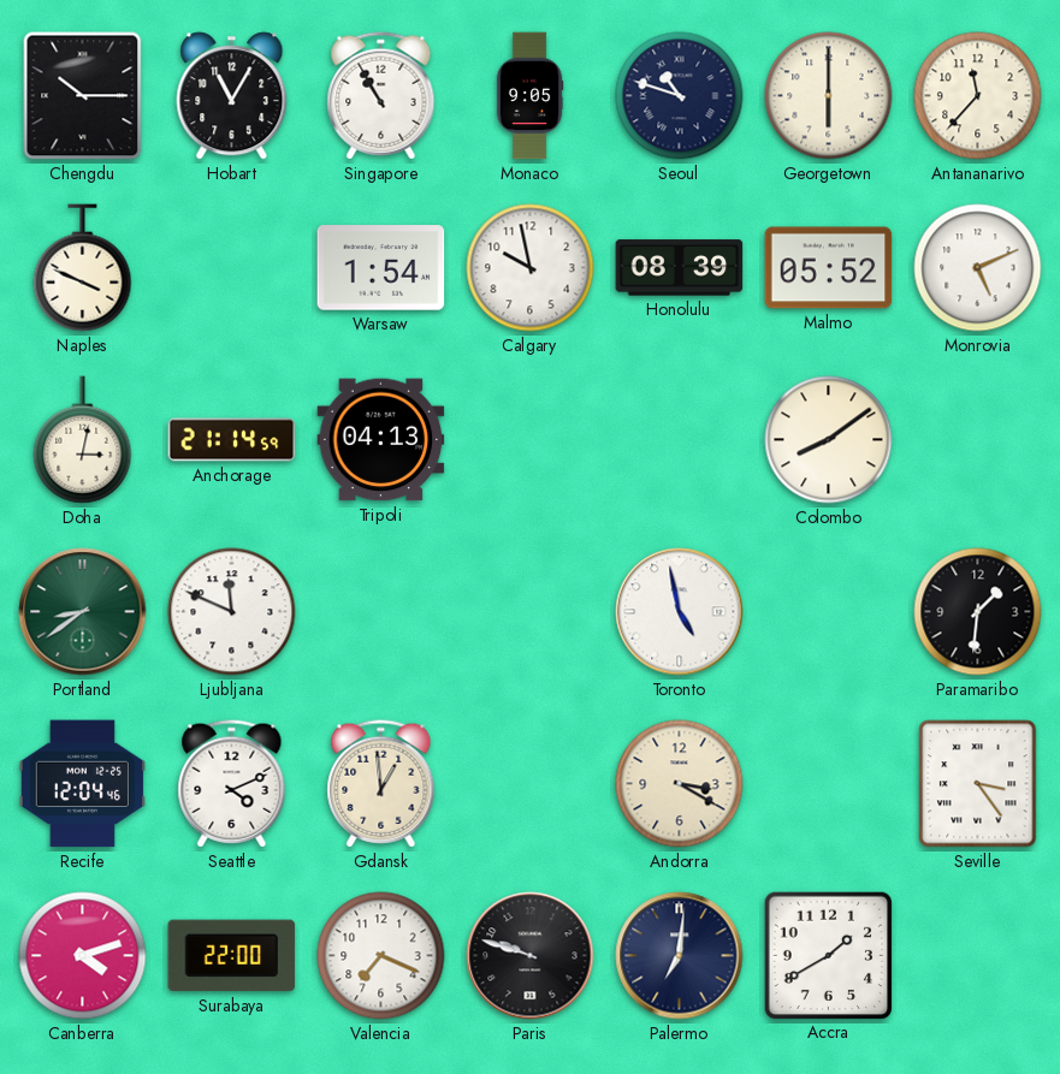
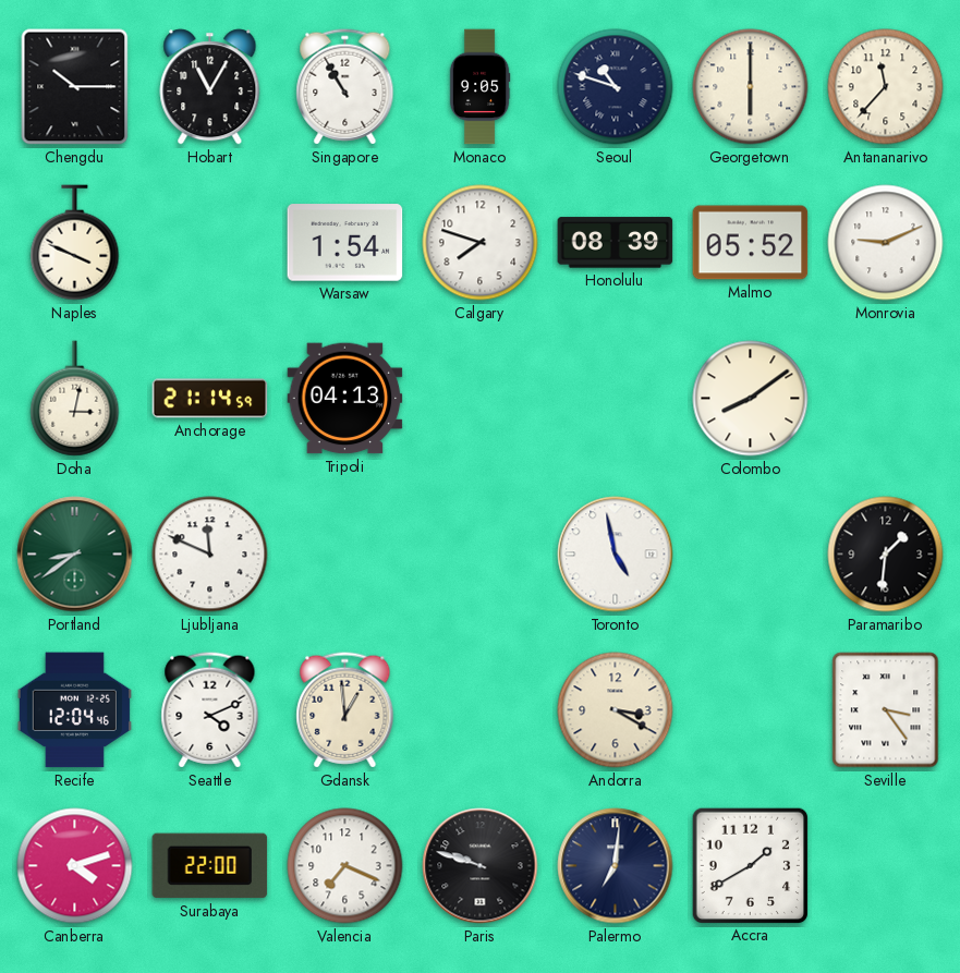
Calgary: 9:58 -> 7:48
Monrovia: 5:11 -> 9:11
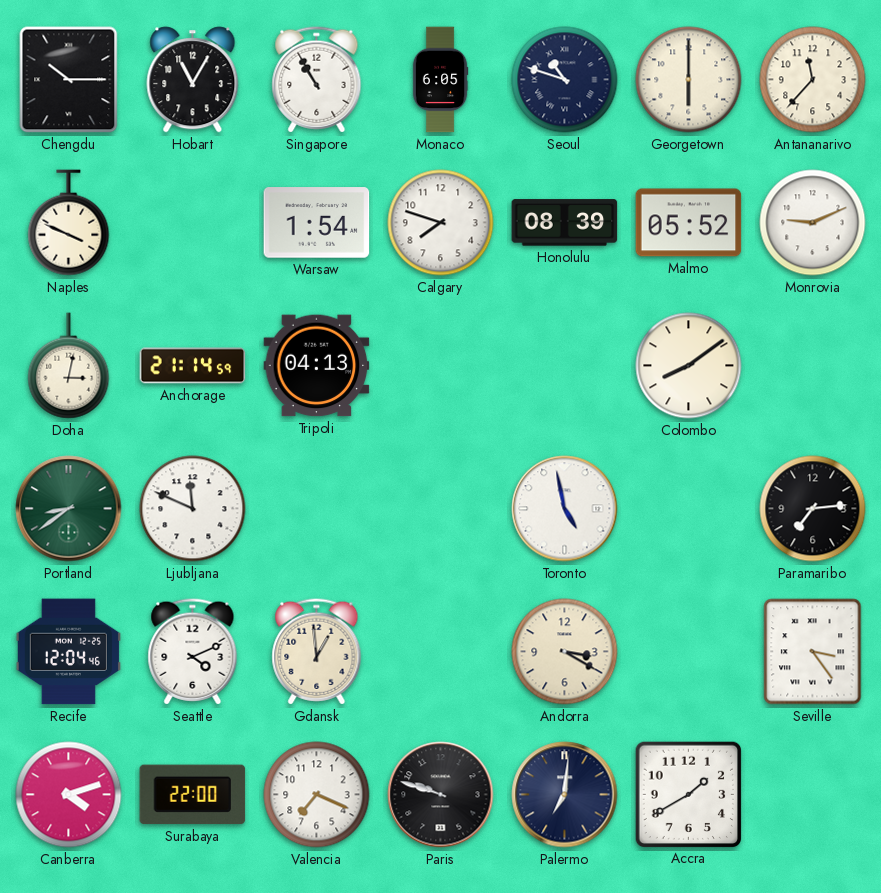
Monaco: 9:05 -> 6:05
Paramaribo: 1:31 -> 7:14
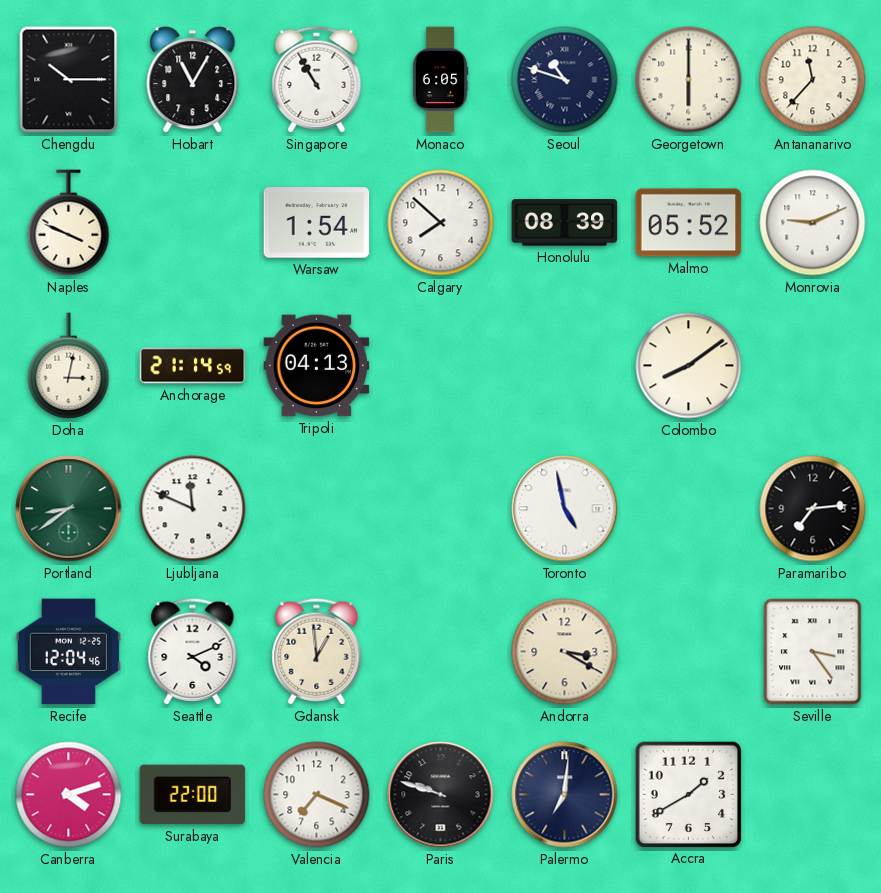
Calgary: 7:48 -> 7:52
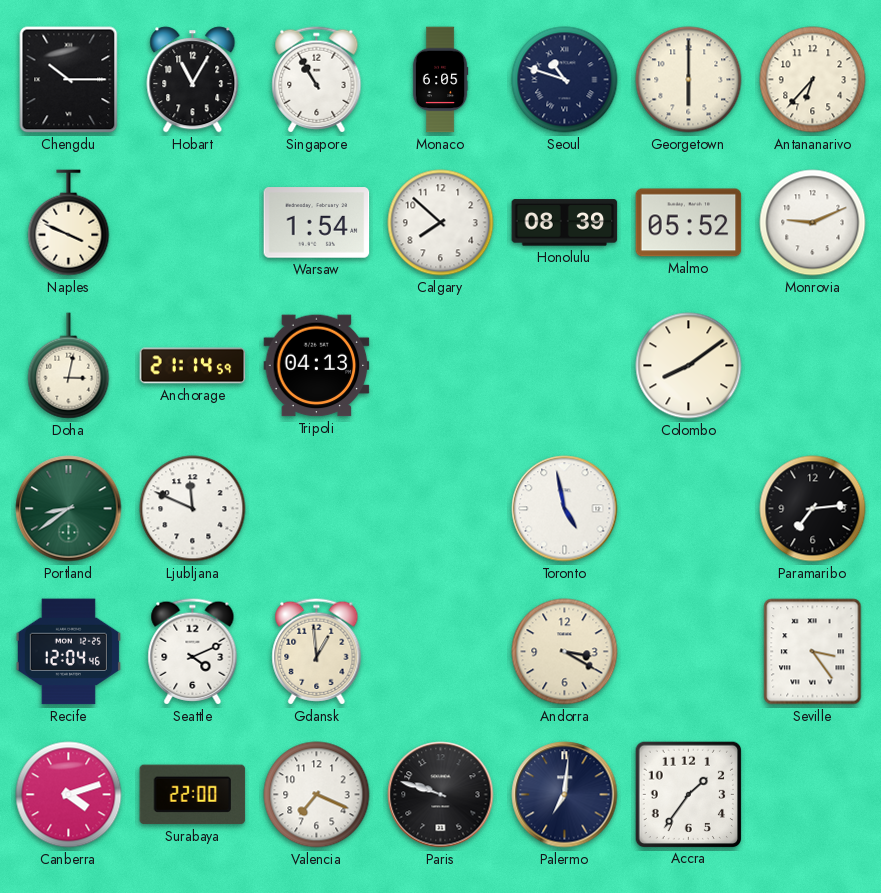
Antananarivo: 11:37 -> 6:37
Accra: 1:40 -> 1:36
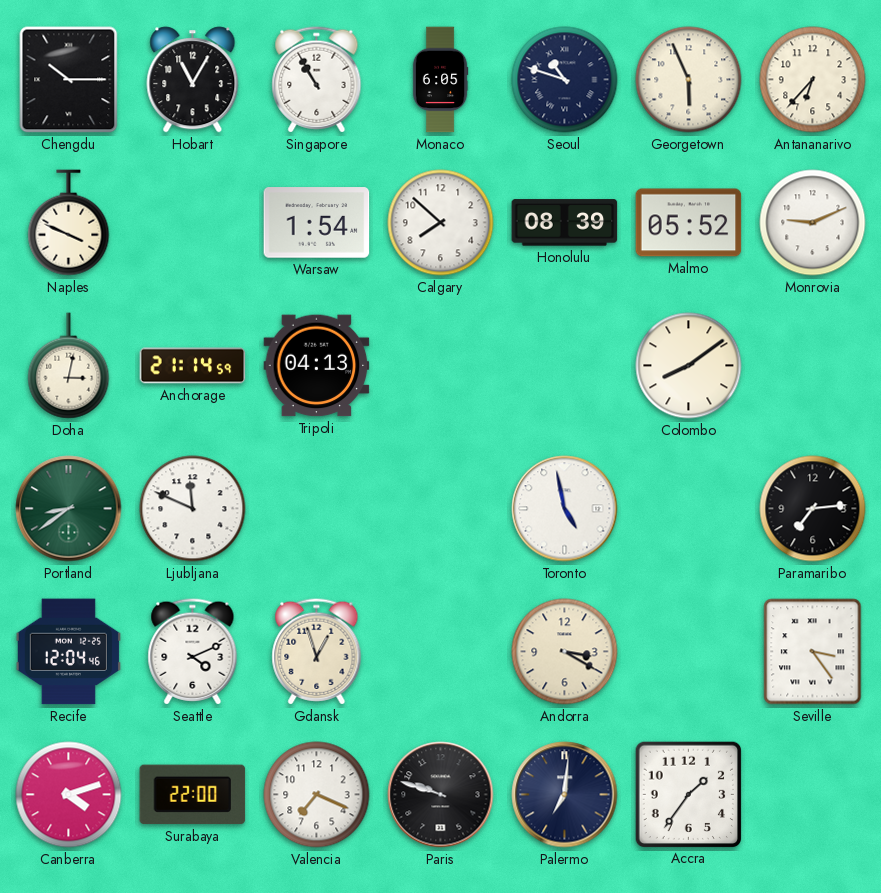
Georgetown: 6:00 -> 5:56
Gdansk: 12:59 -> 12:57
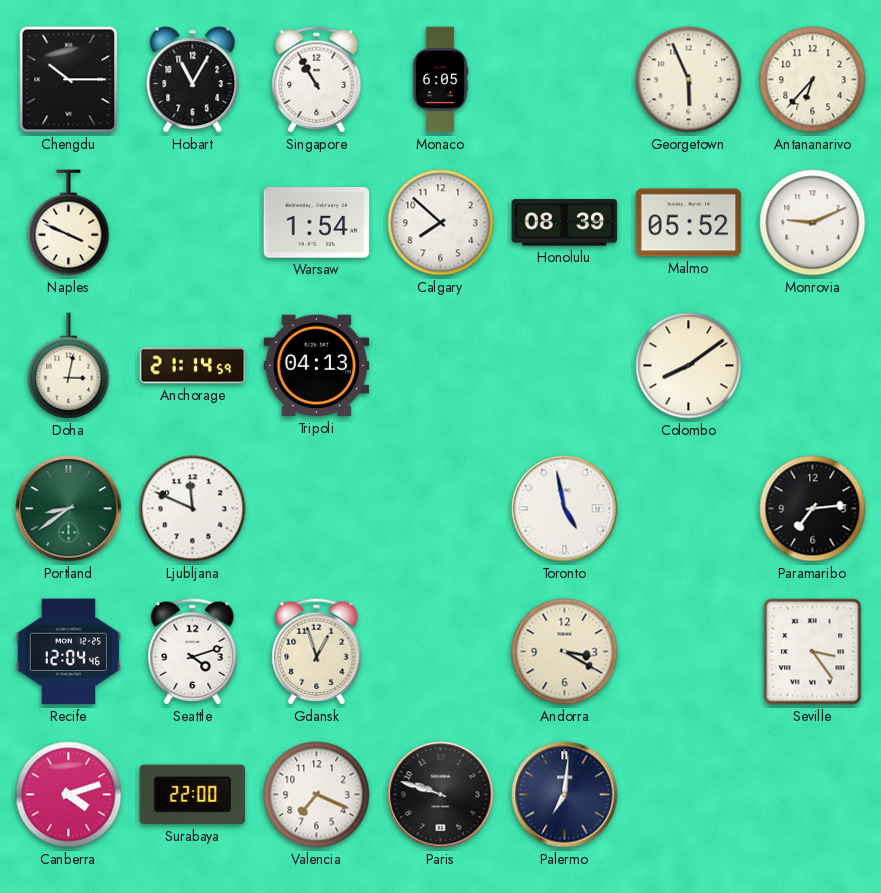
Seoul: 10:48 -> none
Seattle: 4:11 -> 4:12
Accra: 1:36 -> none
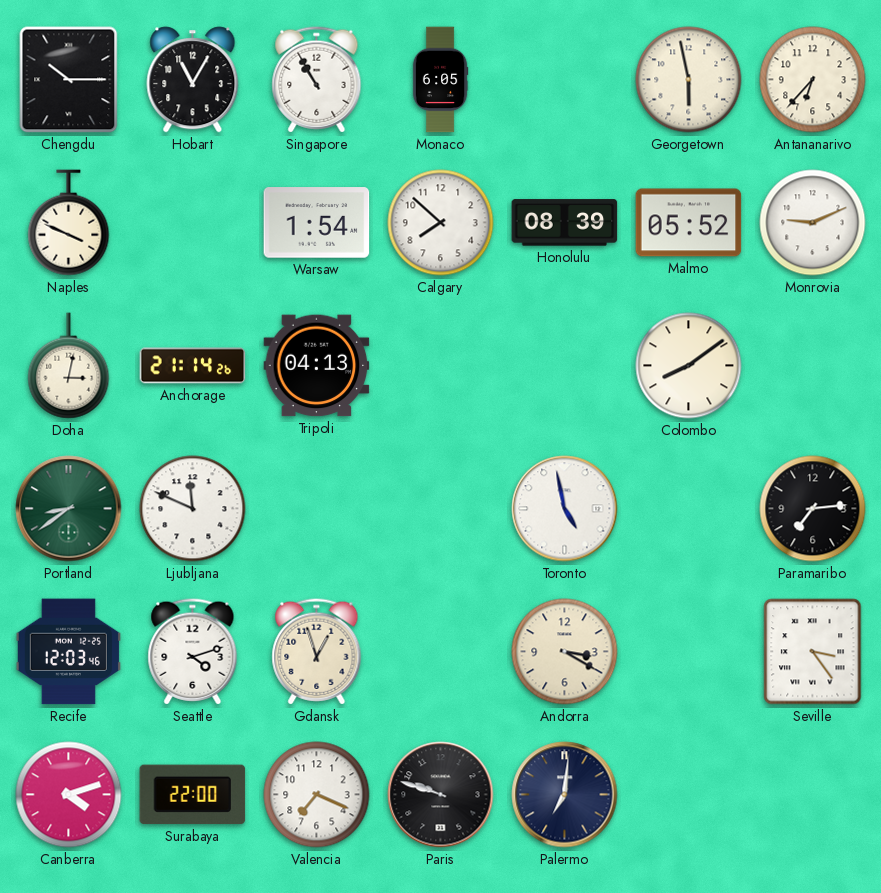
Georgetown: 5:56 -> 5:58
Anchorage: 21:14:59 -> 21:14:26
Recife: 12:04 -> 12:03
